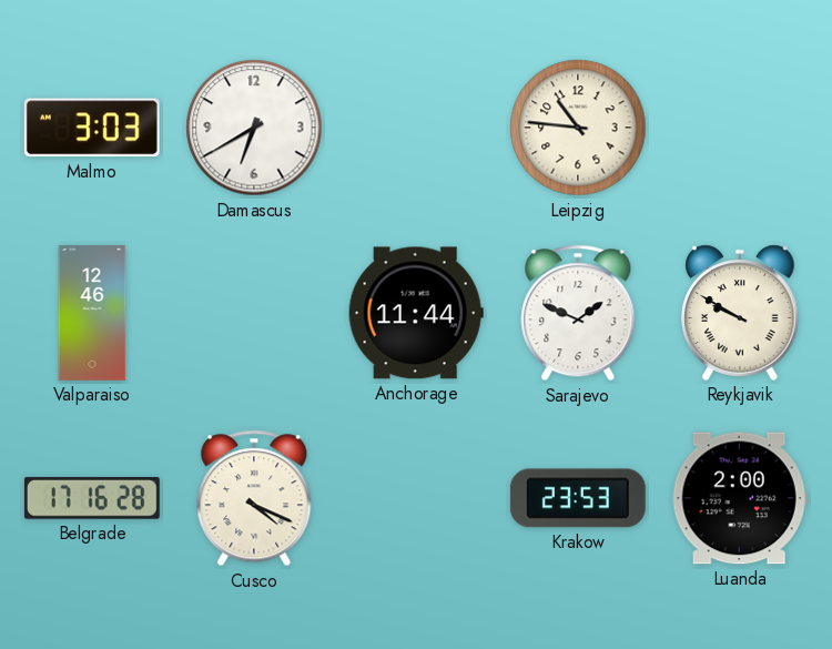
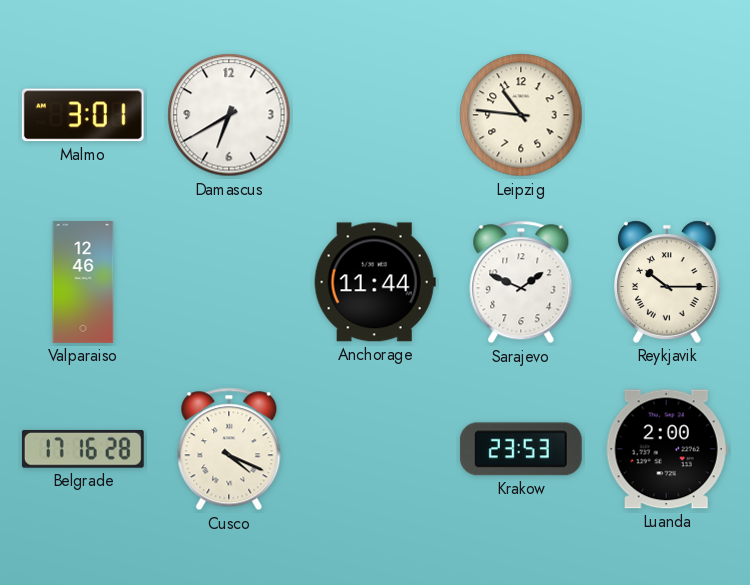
Malmo: 3:03 -> 3:01
Reykjavik: 9:50 -> 10:15
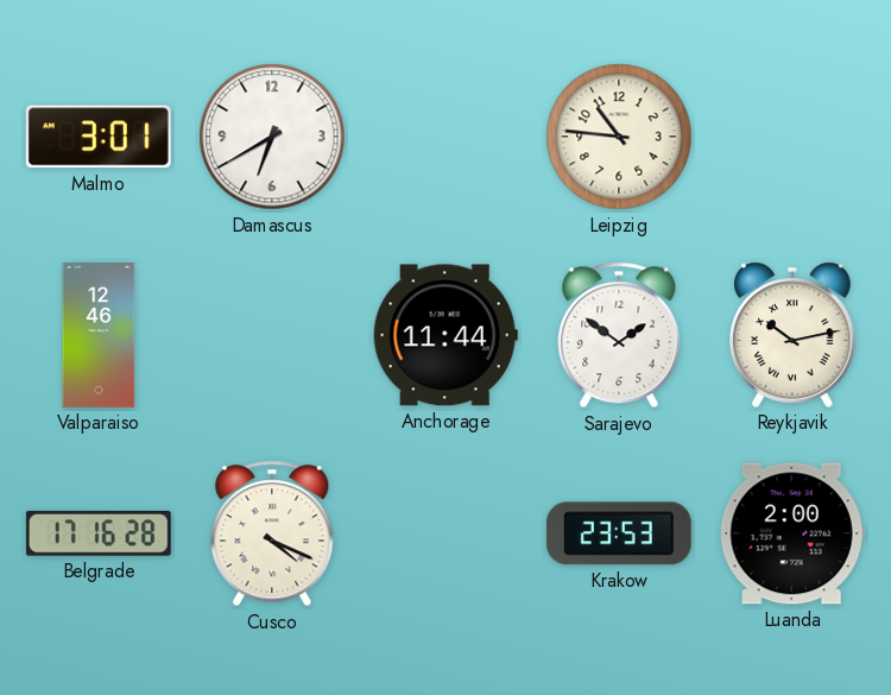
Sarajevo: 1:49 -> 1:51
Reykjavik: 10:15 -> 10:13
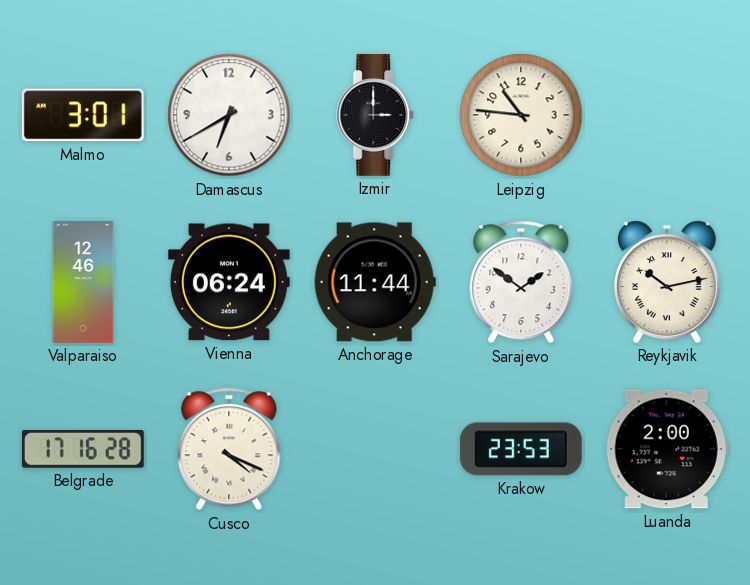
Izmir: none -> 3:00
Vienna: none -> 06:24
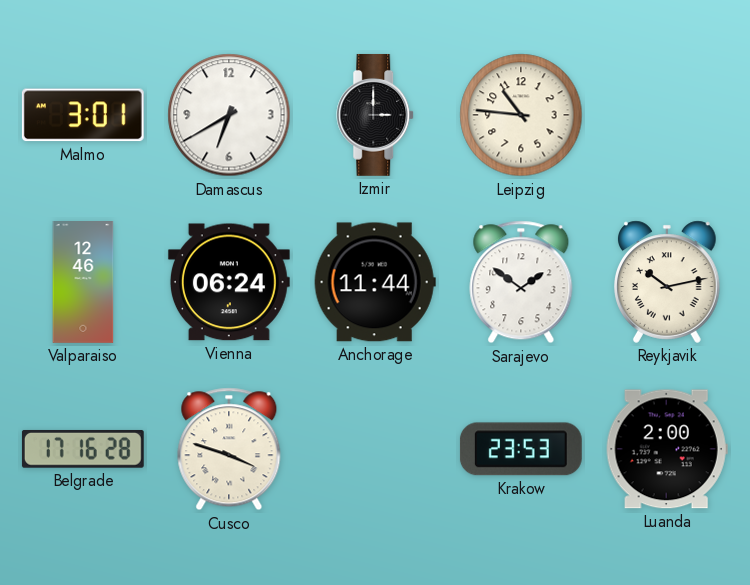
Cusco: 4:19 -> 3:48
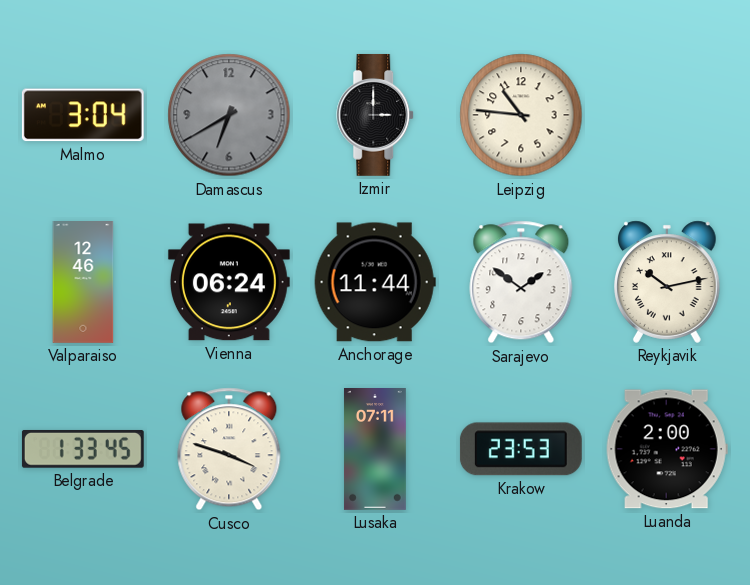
Malmo: 3:01 -> 3:04
Damascus dial: white -> grey
Belgrade: 17:16 -> 1:33
Lusaka: none -> 07:11
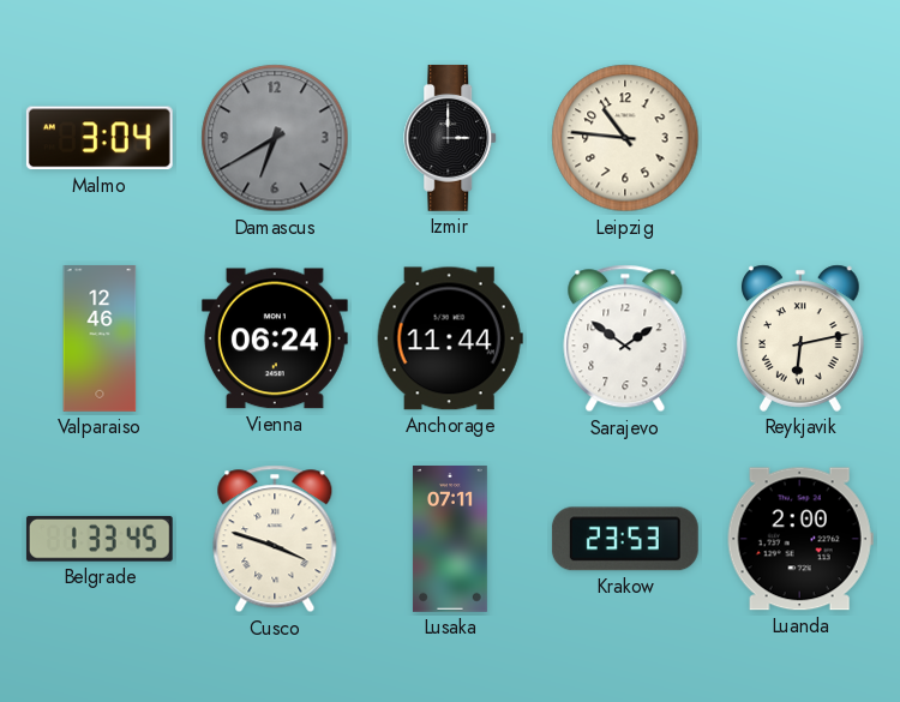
Reykjavik: 10:13 -> 6:13
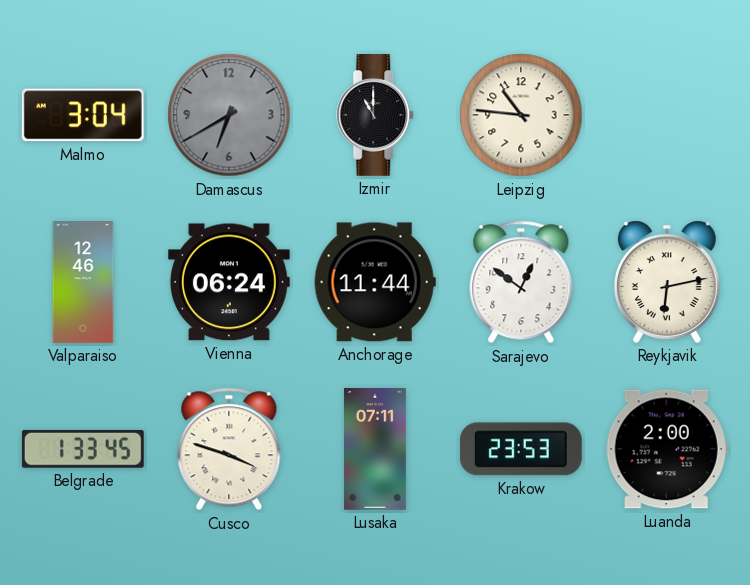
Izmir: 3:00 -> 11:00
Sarajevo: 1:51 -> 12:51
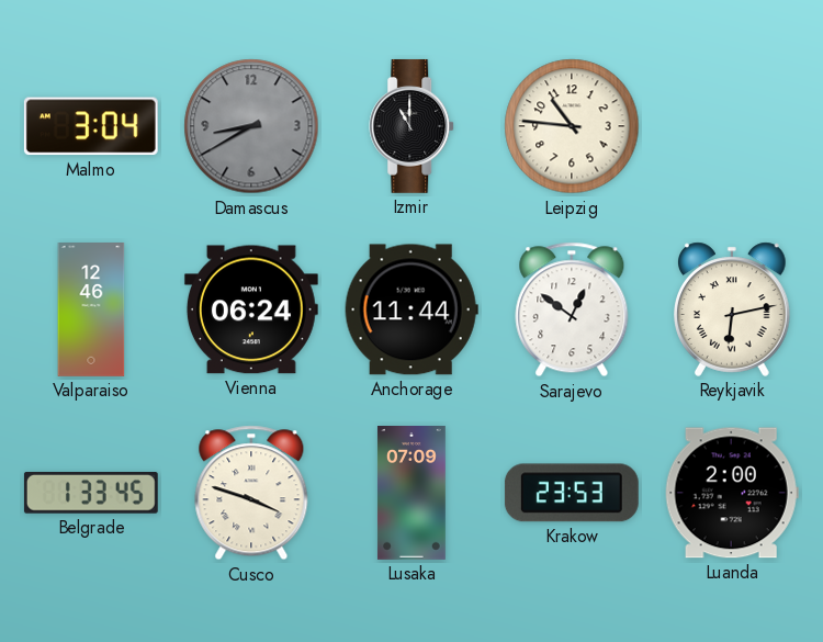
Damascus: 6:40 -> 8:40
Lusaka: 07:11 -> 07:09
